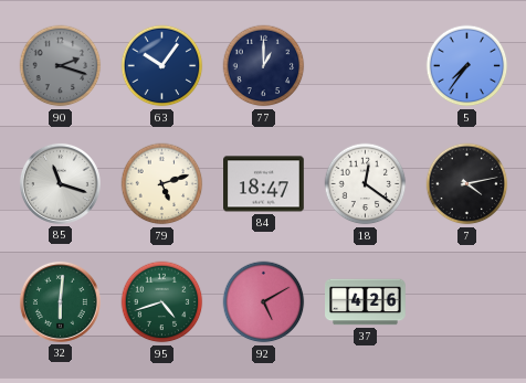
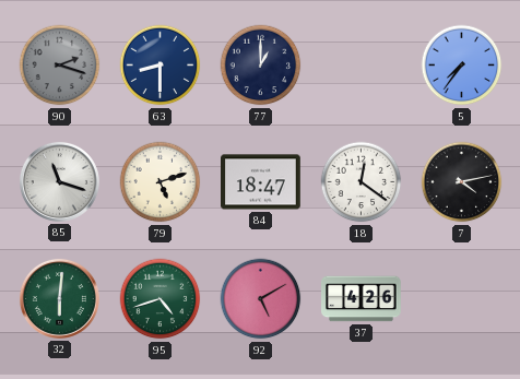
63: 10:06 -> 8:30
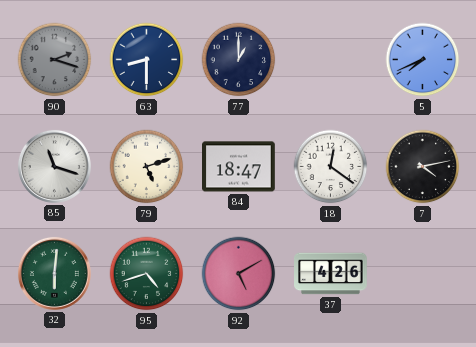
5: 7:36 -> 7:41
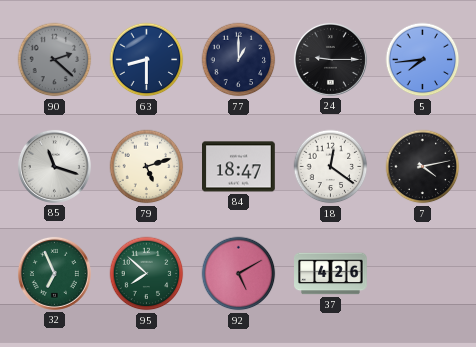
90: 2:18 -> 2:22
24: none -> 9:15
5: 7:41 -> 7:44
32: 6:01 -> 6:56
95: 4:42 -> 7:52
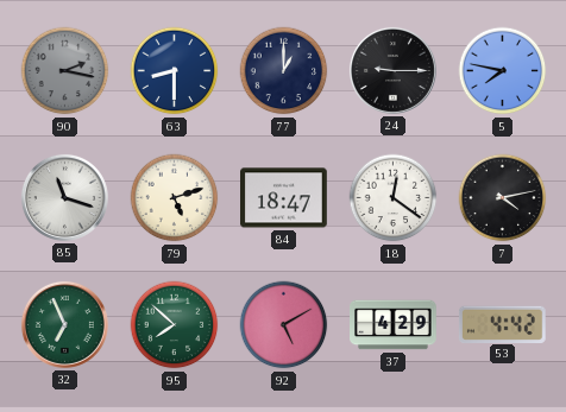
90: 2:22 -> 2:17
5: 7:44 -> 7:47
37: 4:26 -> 4:29
53: none -> 4:42
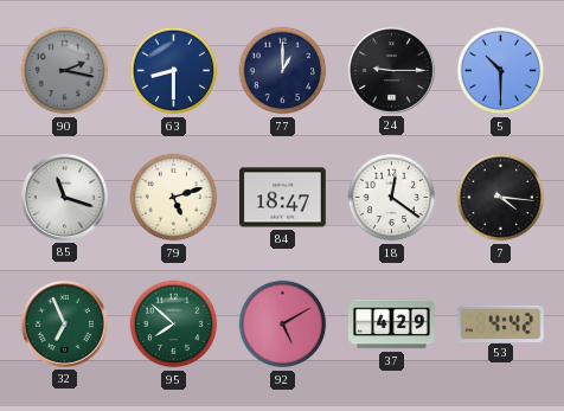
5: 7:47 -> 10:30
7: 4:13 -> 4:16
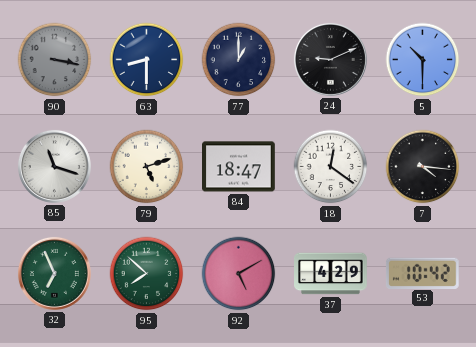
90: 2:17 -> 3:17
24: 9:15 -> 9:11
53: 4:42 -> 10:42
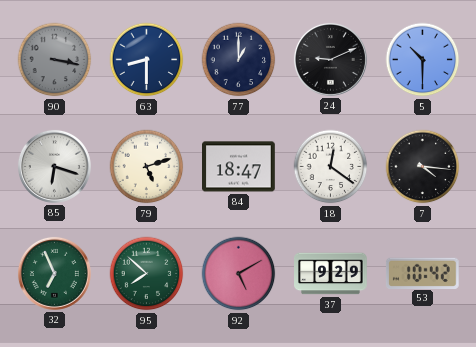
85: 11:18 -> 6:18
37: 4:29 -> 9:29
